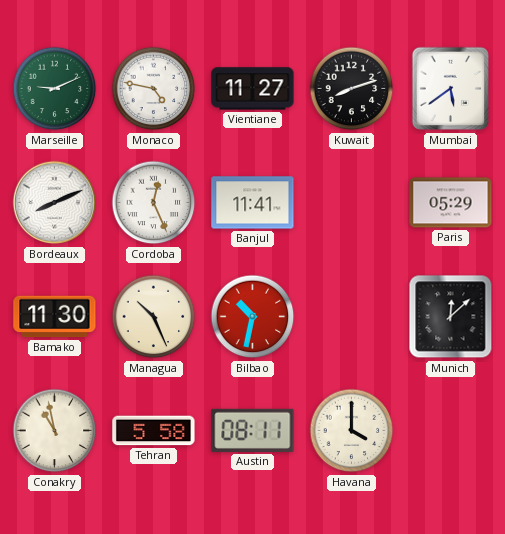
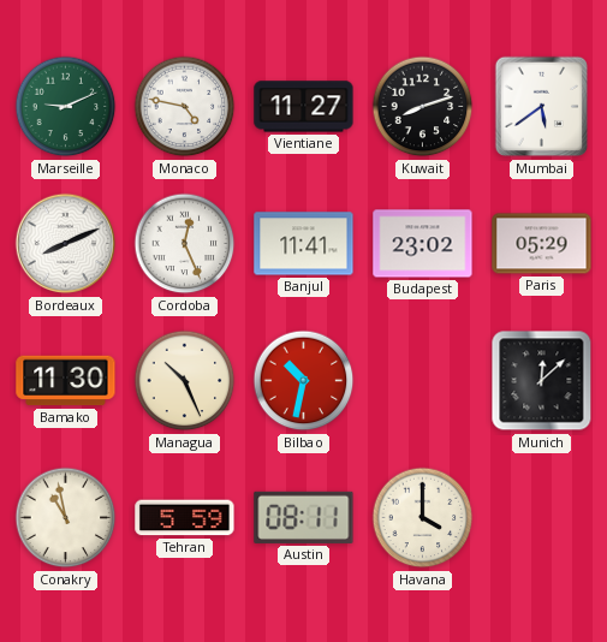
Budapest: none -> 23:02
Tehran: 5:58 -> 5:59
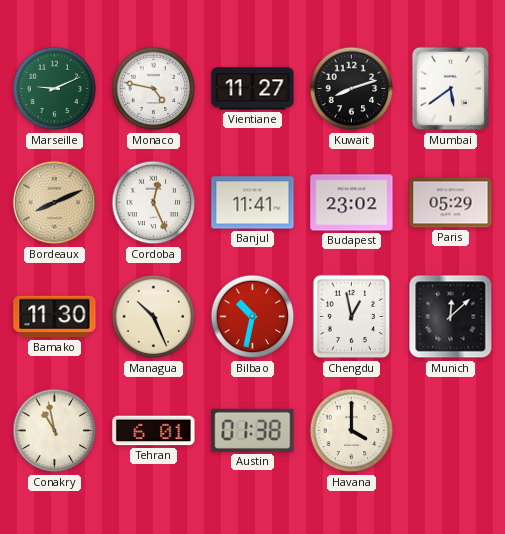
Bordeaux dial: white -> champagne
Chengdu: none -> 12:58
Tehran: 5:59 -> 6:01
Austin: 08:11 -> 01:38
